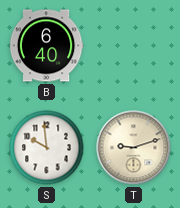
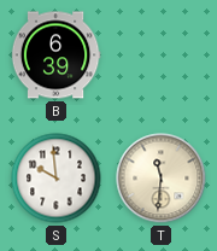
B: 6:40 -> 6:39
T: 9:12 -> 11:31
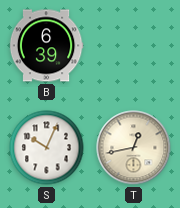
S: 9:59 -> 10:04
T: 11:31 -> 12:43
